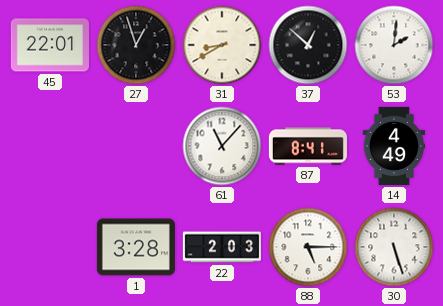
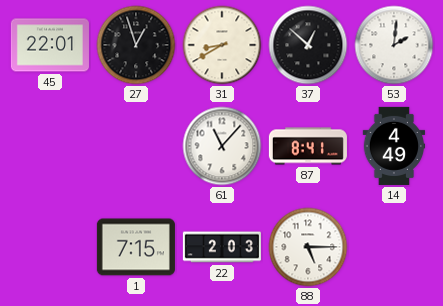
1: 3:28 -> 7:15
30: 5:27 -> none
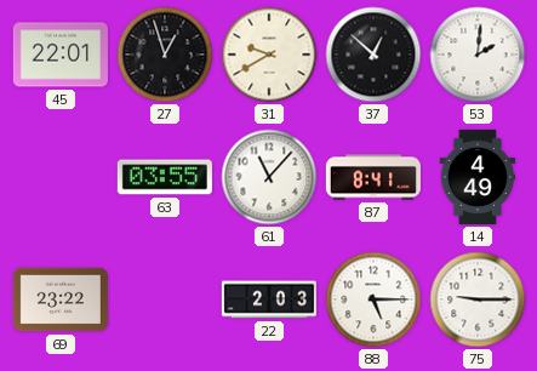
31: 8:40 -> 9:40
63: none -> 03:55
69: none -> 23:22
1: 7:15 -> none
75: none -> 9:15
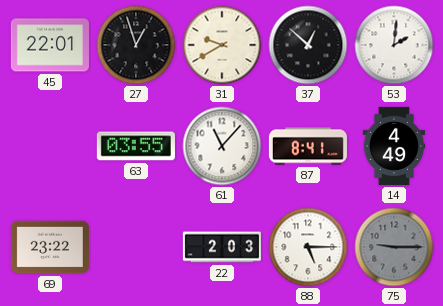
75 dial: white -> grey
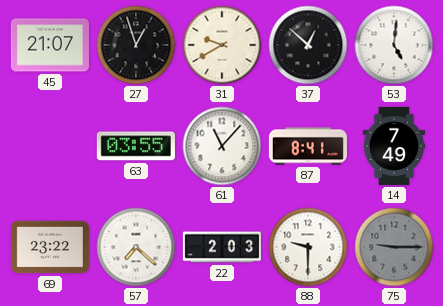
45: 22:01 -> 21:07
53: 2:01 -> 5:01
14: 4:49 -> 7:49
57: none -> 7:22
88: 5:15 -> 9:30
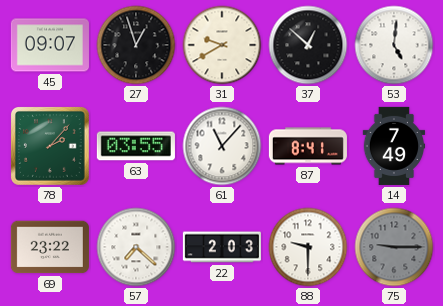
45: 21:07 -> 09:07
78: none -> 2:07
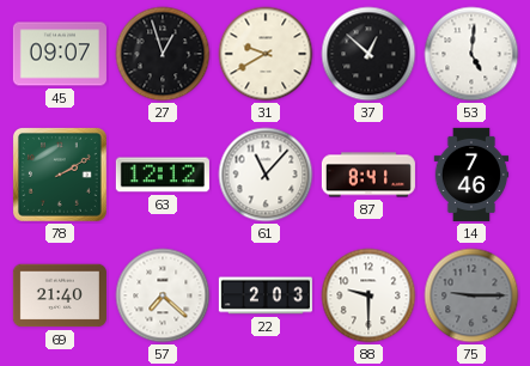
78: 2:07 -> 2:10
63: 03:55 -> 12:12
14: 7:49 -> 7:46
69: 23:22 -> 21:40
